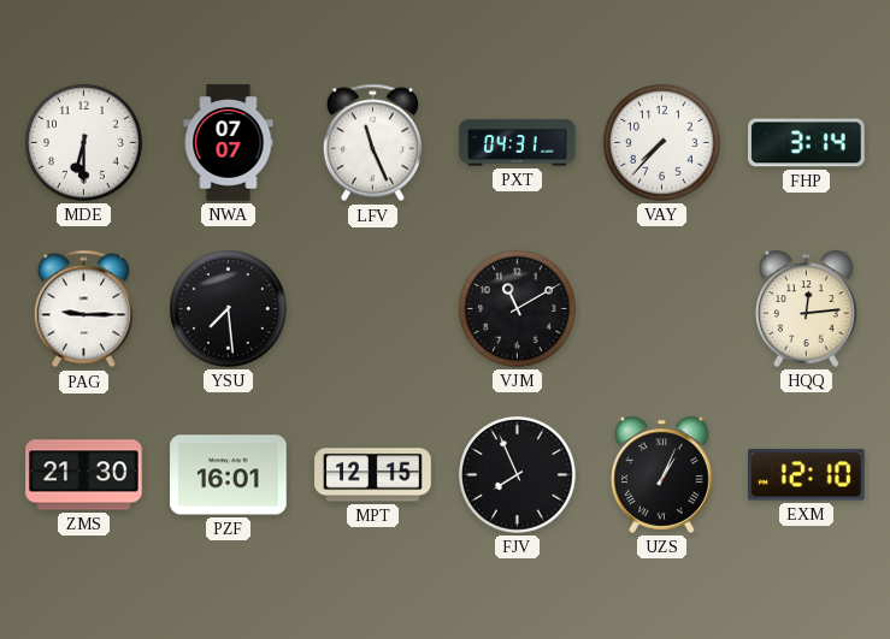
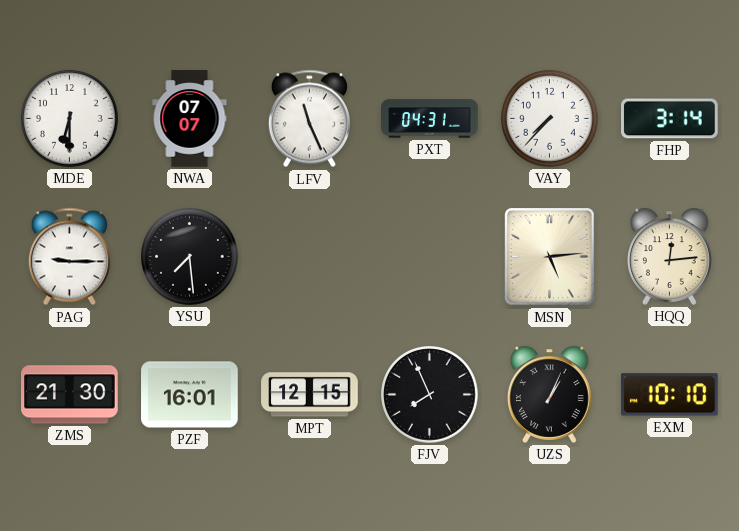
VJM: 11:10 -> none
MSN: none -> 5:14
EXM: 12:10 -> 10:10
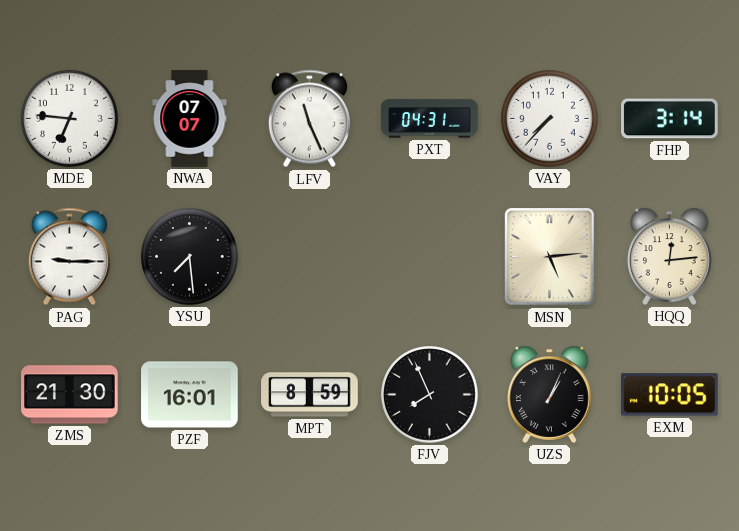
MDE: 6:30 -> 6:46
MPT: 12:15 -> 8:59
EXM: 10:10 -> 10:05
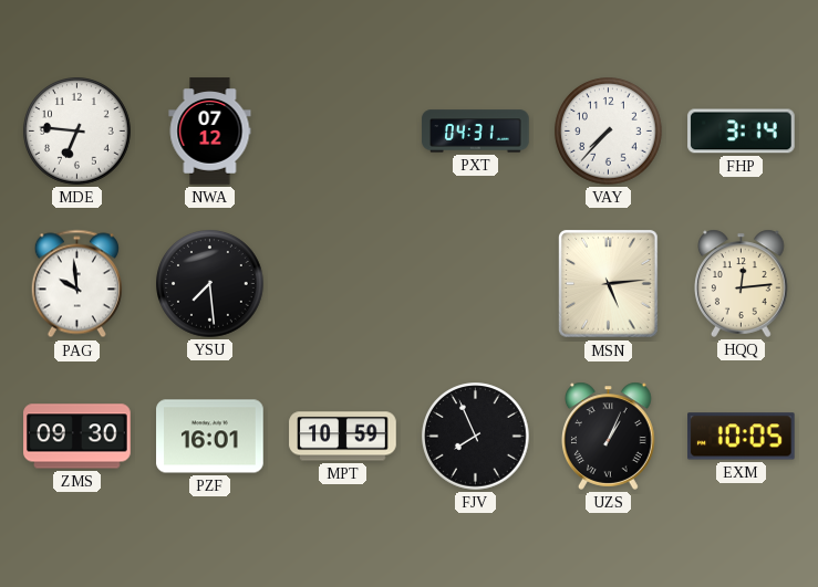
NWA: 07:07 -> 07:12
LFV: 11:26 -> none
PAG: 9:15 -> 9:59
ZMS: 21:30 -> 09:30
MPT: 8:59 -> 10:59
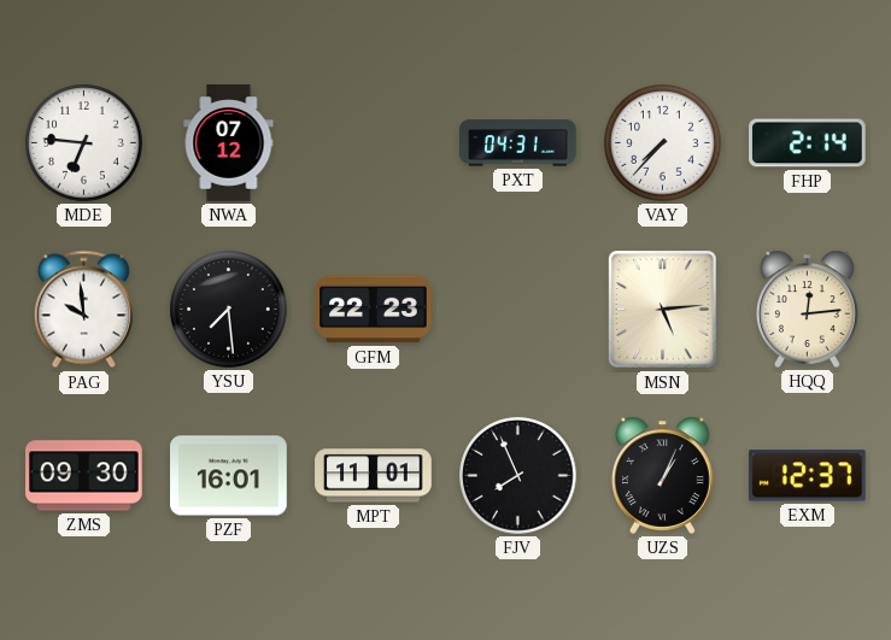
FHP: 3:14 -> 2:14
GFM: none -> 22:23
MPT: 10:59 -> 11:01
EXM: 10:05 -> 12:37
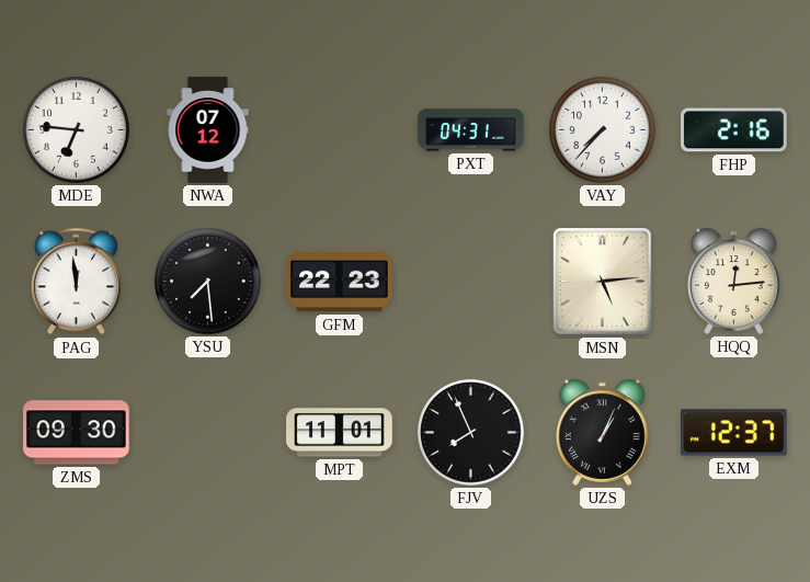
FHP: 2:14 -> 2:16
PAG: 9:59 -> 11:59
PZF: 16:01 -> none
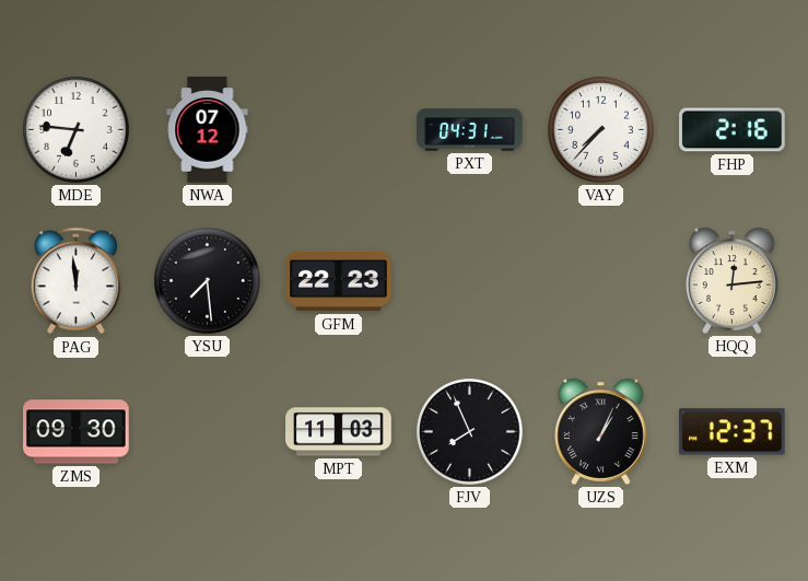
MSN: 5:14 -> none
MPT: 11:01 -> 11:03
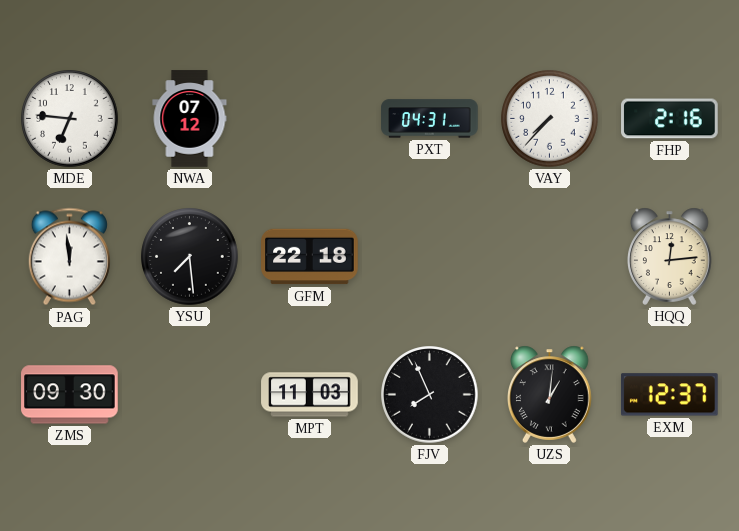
GFM: 22:23 -> 22:18
UZS: 1:04 -> 1:01
